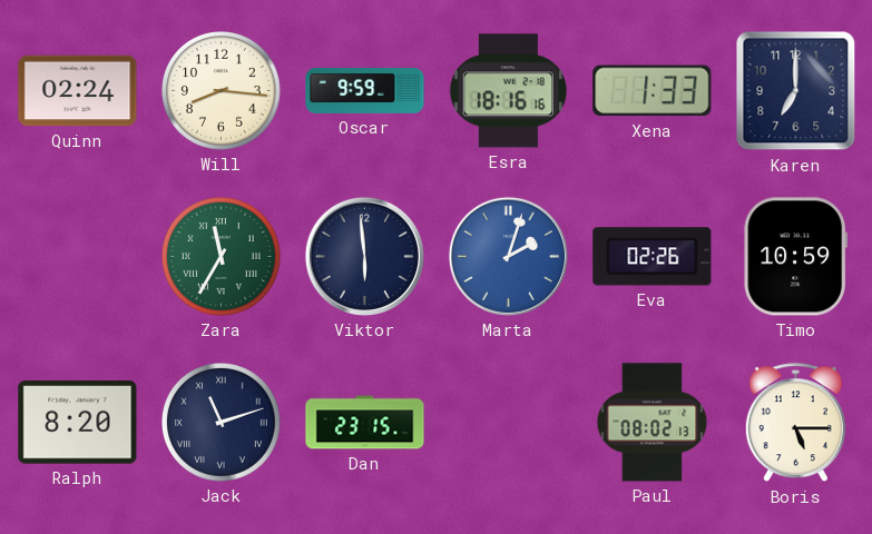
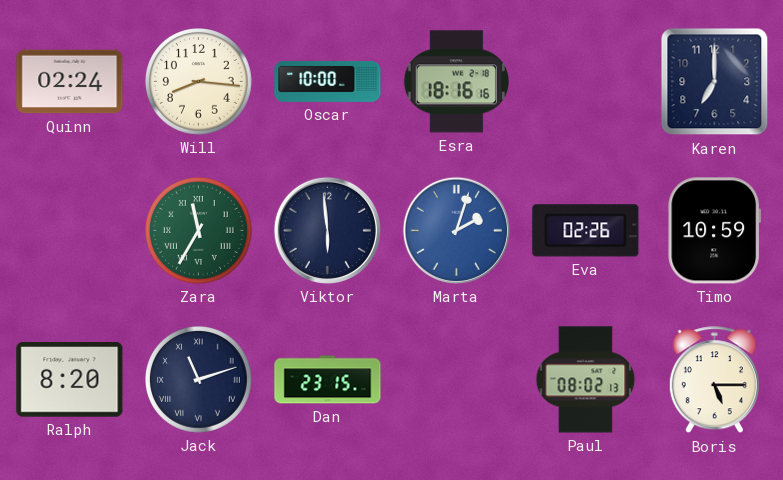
Oscar: 9:59 -> 10:00
Xena: 1:33 -> none
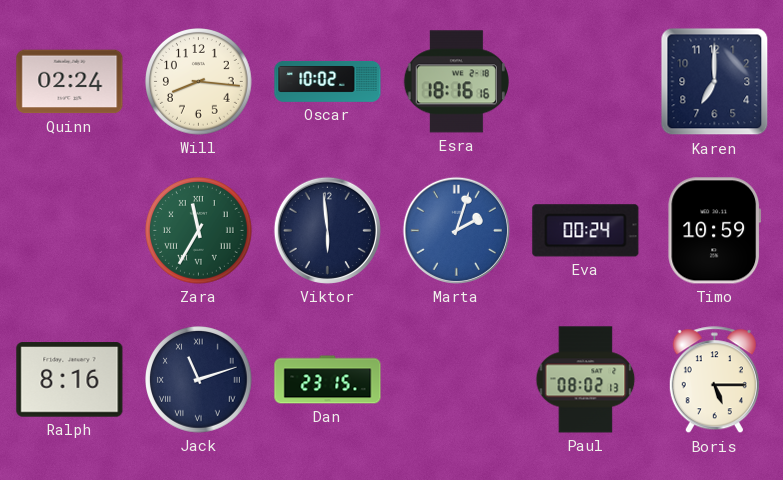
Oscar: 10:00 -> 10:02
Eva: 02:26 -> 00:24
Ralph: 8:20 -> 8:16
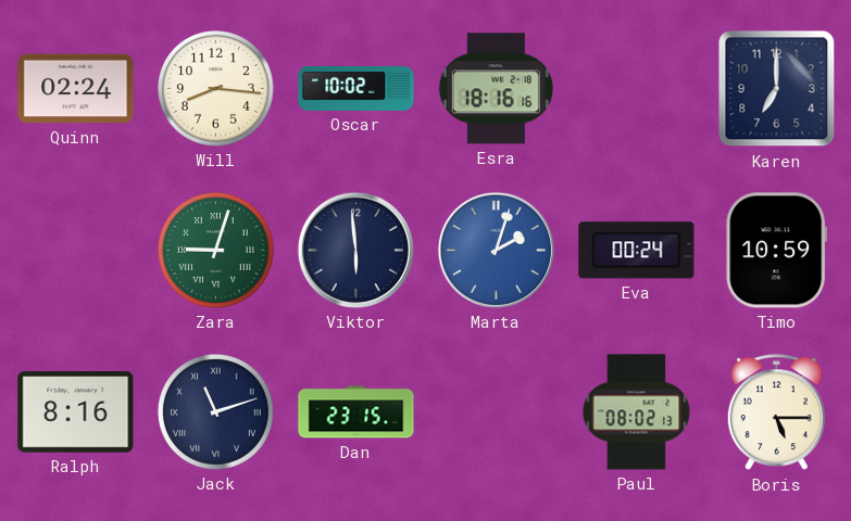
Zara: 11:35 -> 9:03
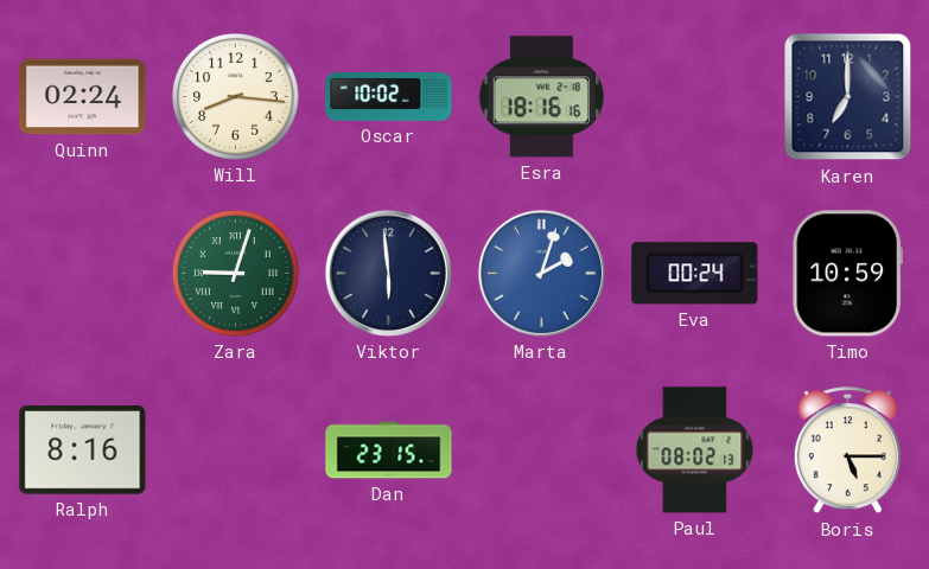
Jack: 11:12 -> none
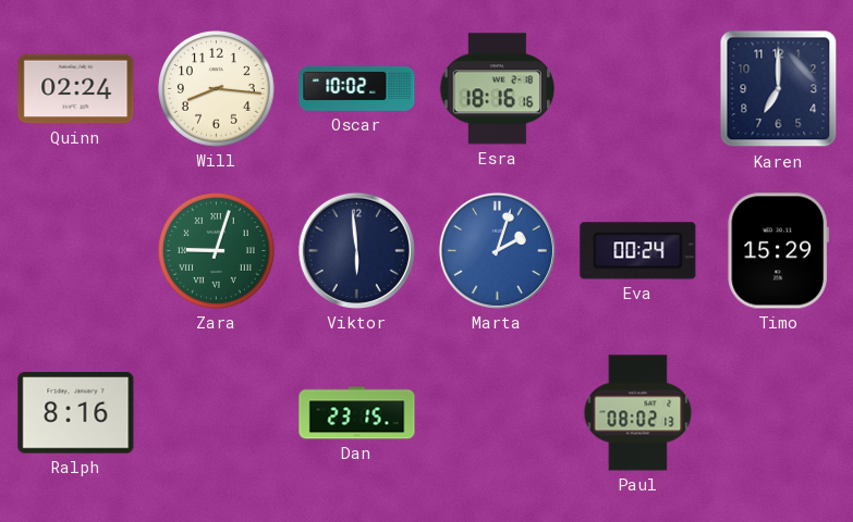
Timo: 10:59 -> 15:29
Boris: 5:15 -> none
